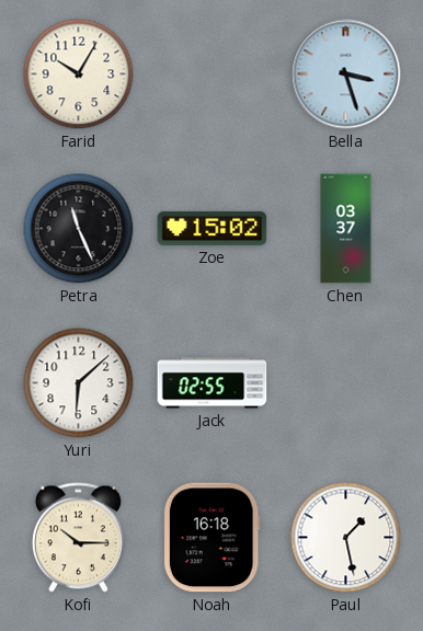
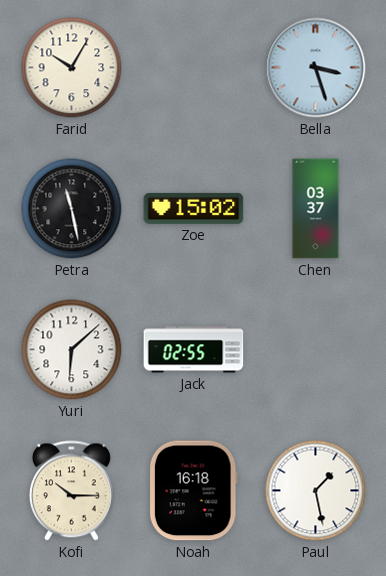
Petra: 11:26 -> 11:28
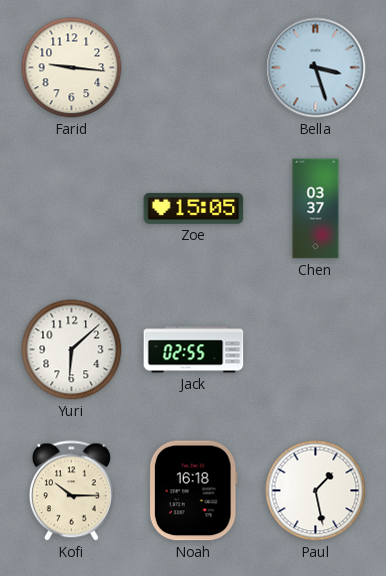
Farid: 10:05 -> 9:16
Petra: 11:28 -> none
Zoe: 15:02 -> 15:05
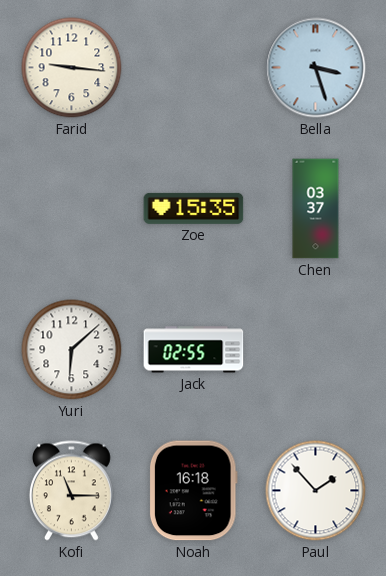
Zoe: 15:05 -> 15:35
Kofi: 10:15 -> 11:15
Paul: 1:28 -> 1:53
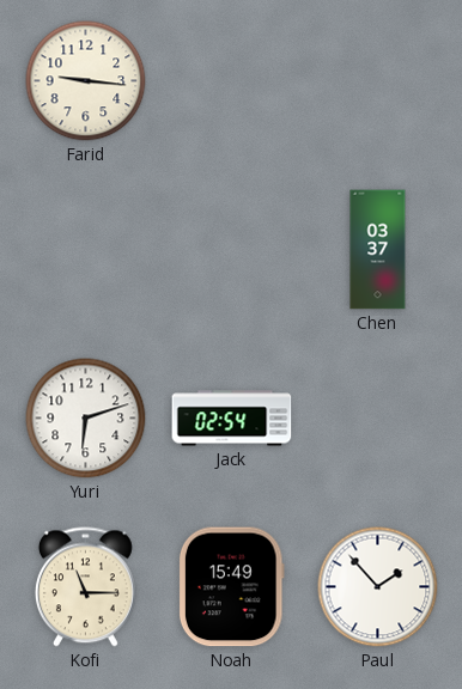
Bella: 3:27 -> none
Zoe: 15:35 -> none
Yuri: 6:08 -> 6:12
Jack: 02:55 -> 02:54
Noah: 16:18 -> 15:49
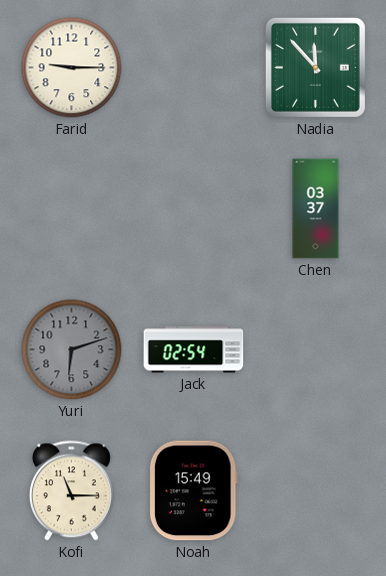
Farid: 9:16 -> 9:15
Nadia: none -> 11:53
Yuri dial: white -> grey
Paul: 1:53 -> none
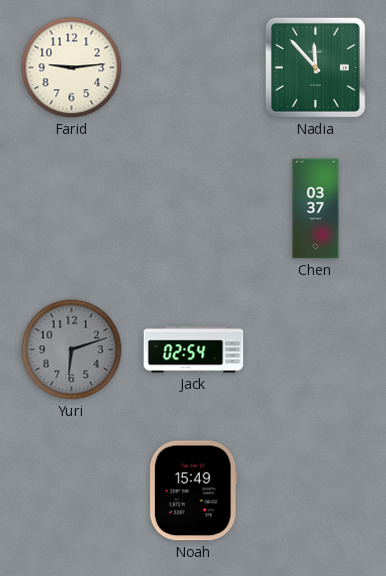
Farid: 9:15 -> 9:14
Kofi: 11:15 -> none
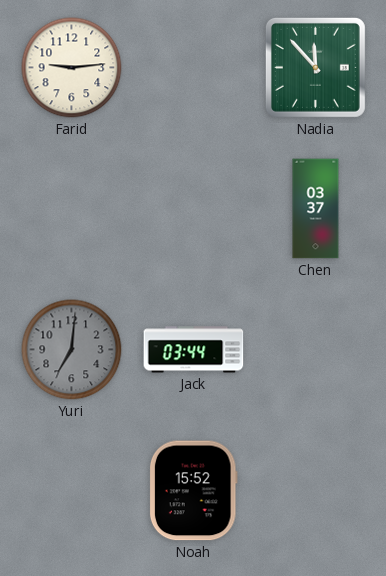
Yuri: 6:12 -> 7:01
Jack: 02:54 -> 03:44
Noah: 15:49 -> 15:52
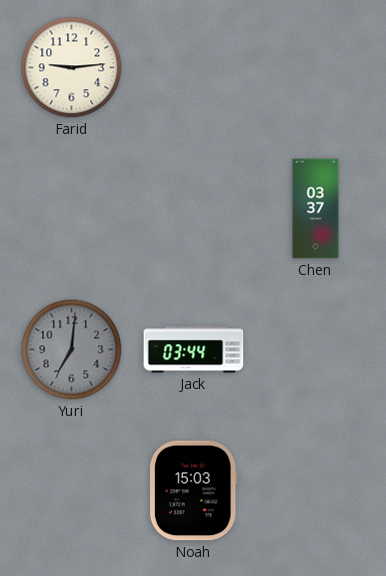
Nadia: 11:53 -> none
Noah: 15:52 -> 15:03
